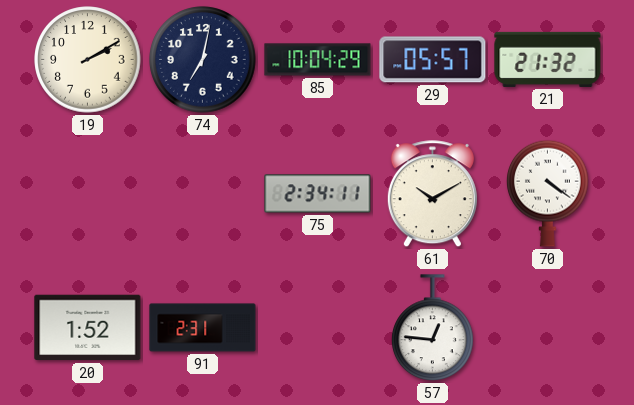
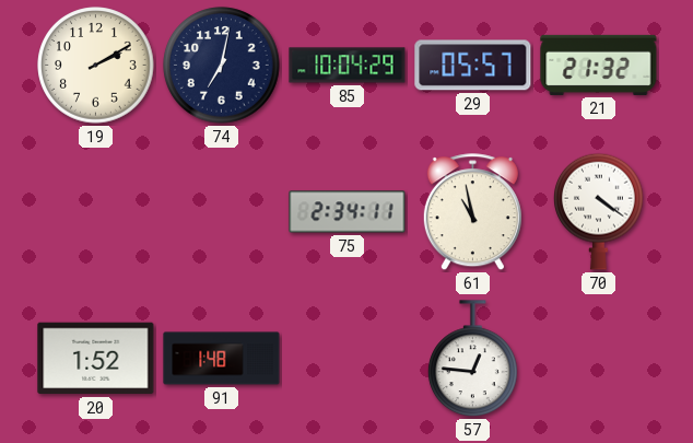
61: 10:10 -> 10:58
91: 2:31 -> 1:48
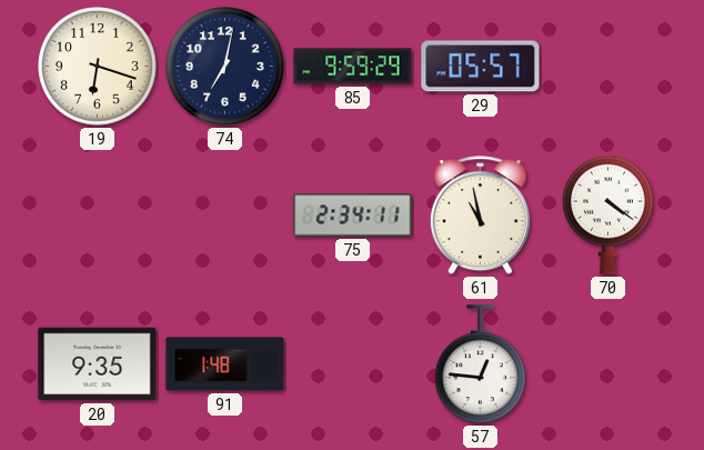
19: 2:10 -> 6:18
85: 10:04 -> 9:59
21: 21:32 -> none
20: 1:52 -> 9:35
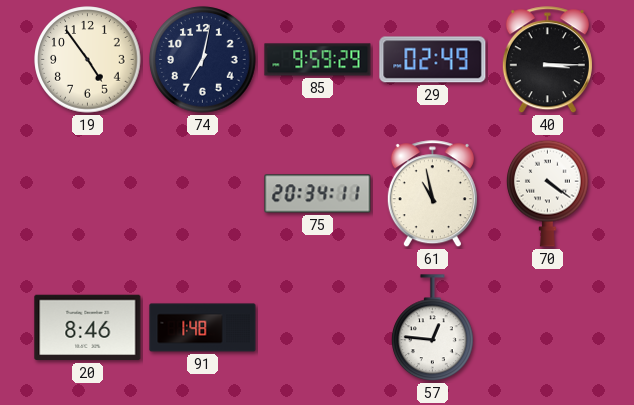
19: 6:18 -> 4:54
29: 05:57 -> 02:49
40: none -> 3:15
75: 2:34 -> 20:34
20: 9:35 -> 8:46
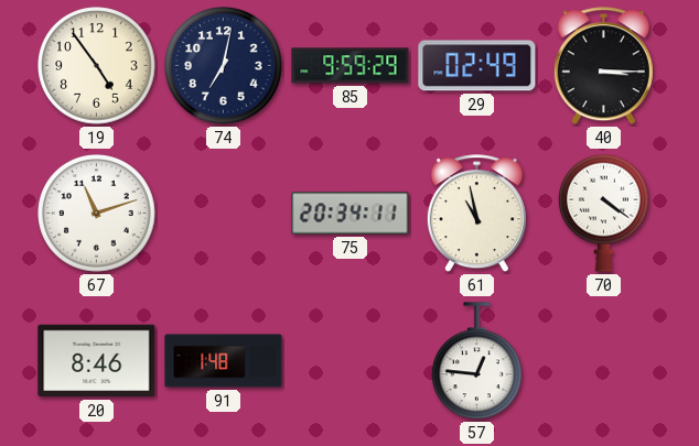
67: none -> 11:12
